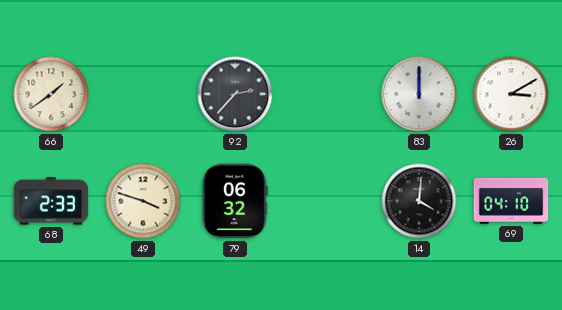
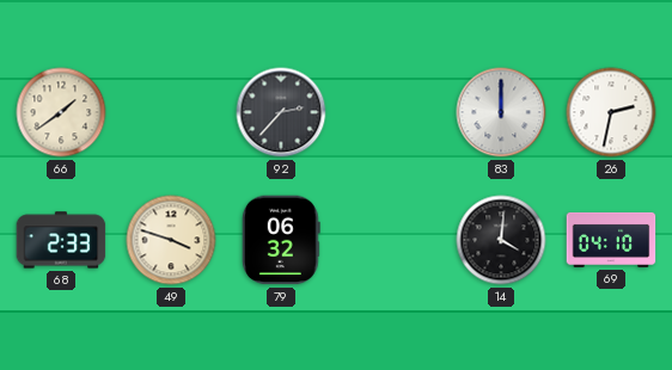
26: 3:10 -> 2:32
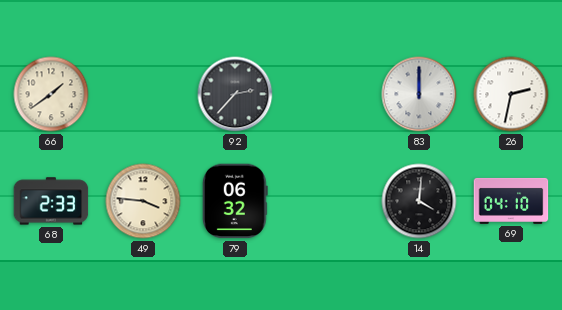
49: 3:48 -> 3:46
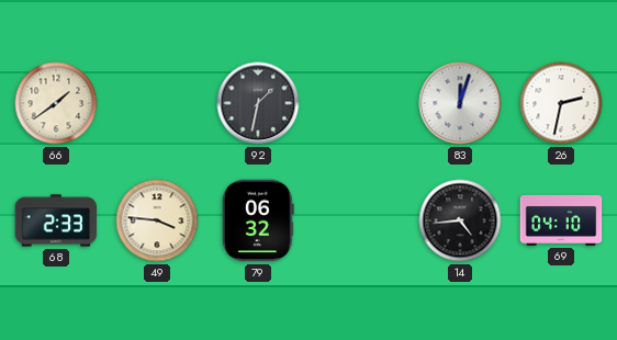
92: 2:37 -> 1:32
83: 12:00 -> 12:03
14: 4:01 -> 4:44
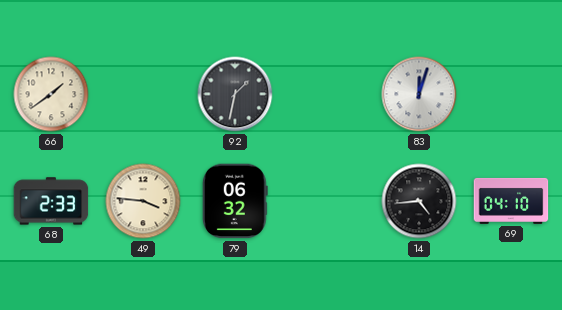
26: 2:32 -> none
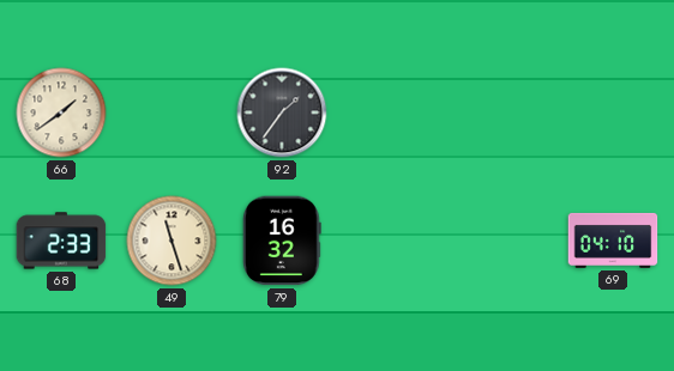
92: 1:32 -> 1:36
83: 12:03 -> none
49: 3:46 -> 11:27
79: 06:32 -> 16:32
14: 4:44 -> none
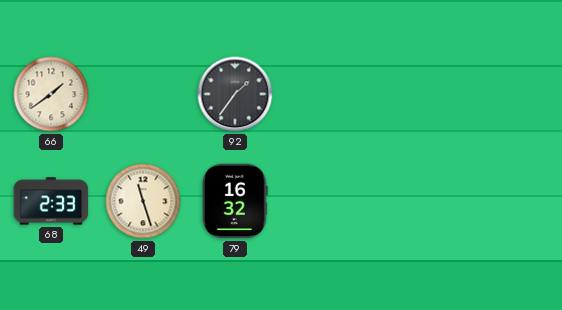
69: 04:10 -> none
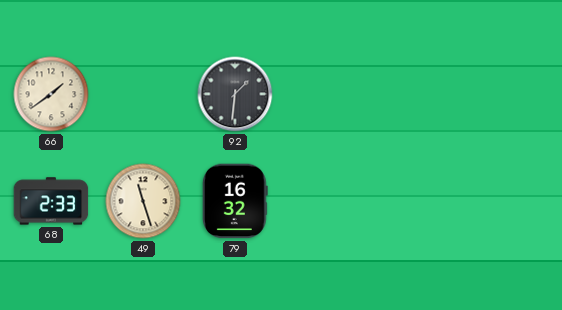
92: 1:36 -> 1:31
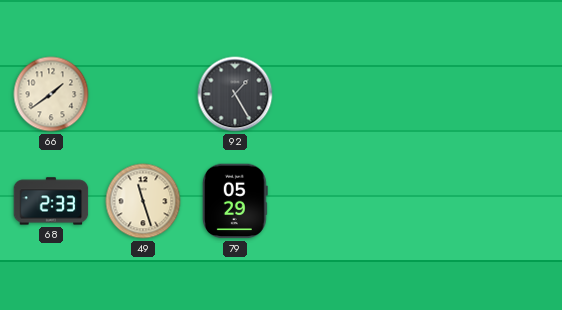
92: 1:31 -> 1:25
79: 16:32 -> 05:29
